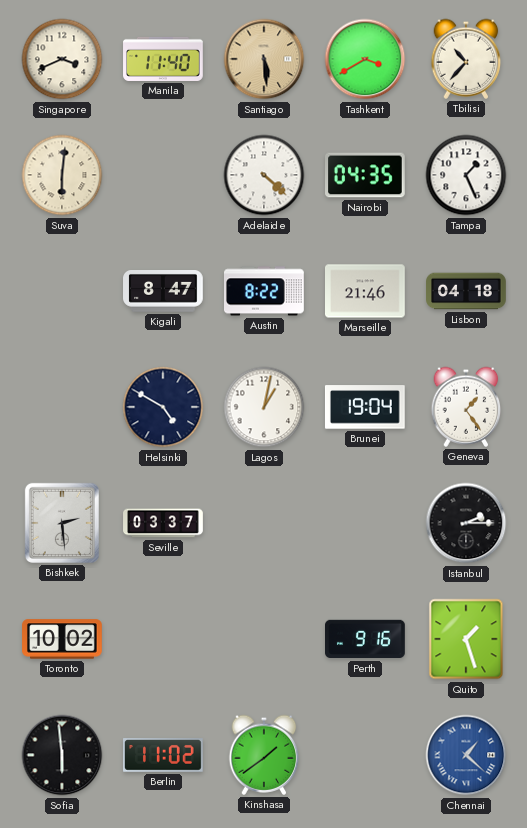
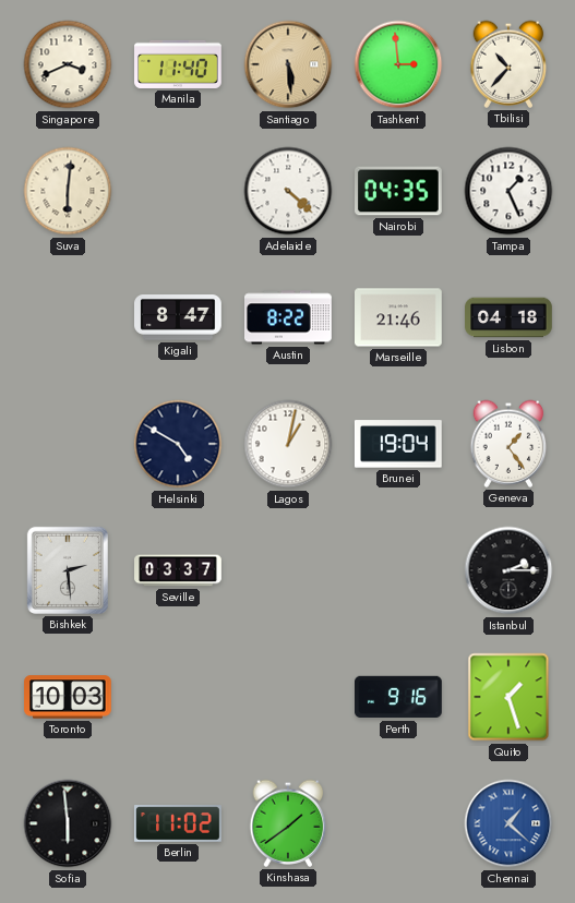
Tashkent: 3:40 -> 2:59
Toronto: 10:02 -> 10:03
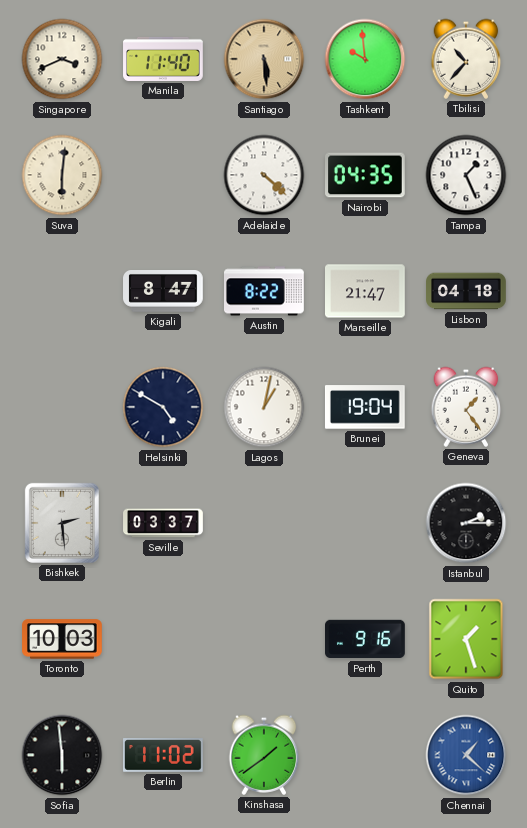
Tashkent: 2:59 -> 9:59
Marseille: 21:46 -> 21:47
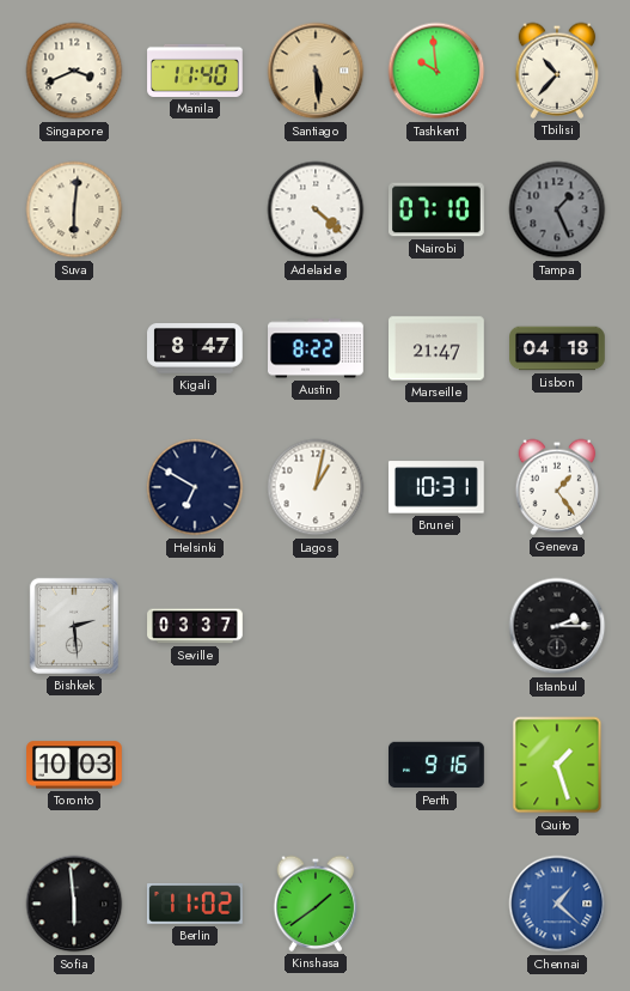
Nairobi: 04:35 -> 07:10
Tampa dial: white -> grey
Helsinki: 4:50 -> 6:50
Brunei: 19:04 -> 10:31
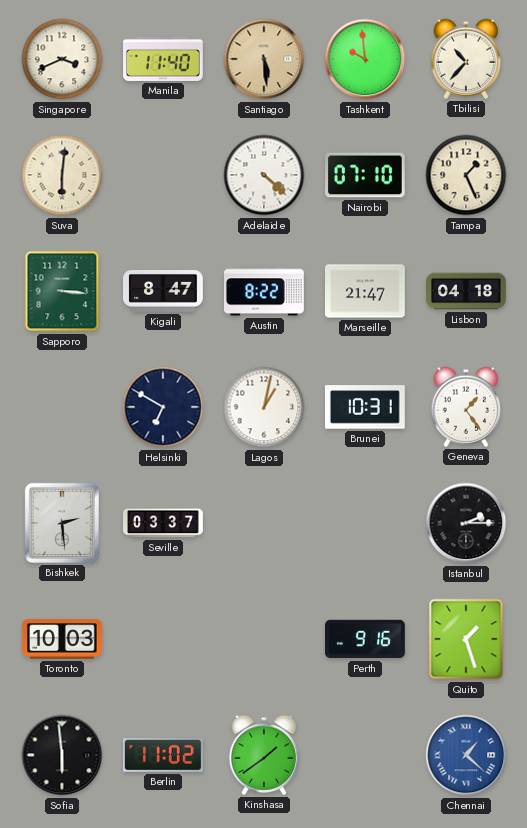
Tampa dial: grey -> cream
Sapporo: none -> 3:16
